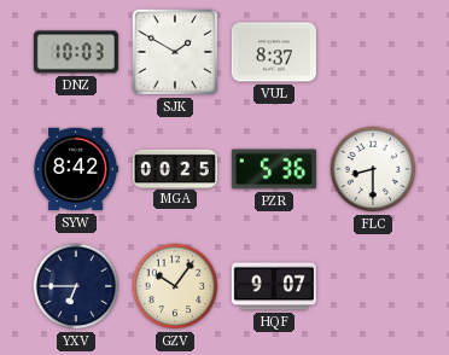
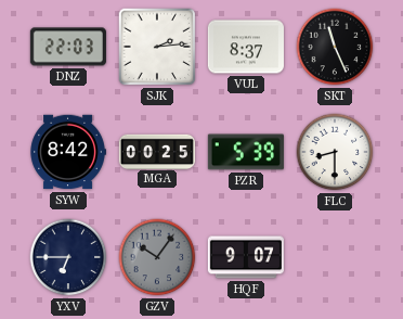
DNZ: 10:03 -> 22:03
SJK: 1:50 -> 2:14
SKT: none -> 11:26
PZR: 5:36 -> 5:39
GZV dial: cream -> grey
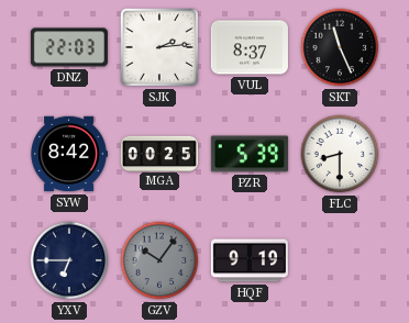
HQF: 9:07 -> 9:19
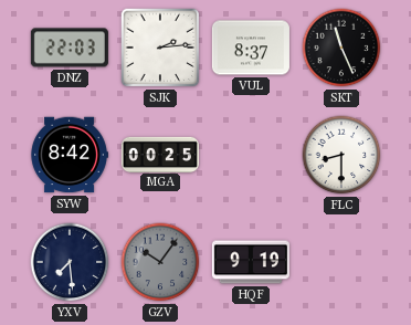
PZR: 5:39 -> none
YXV: 6:45 -> 7:29
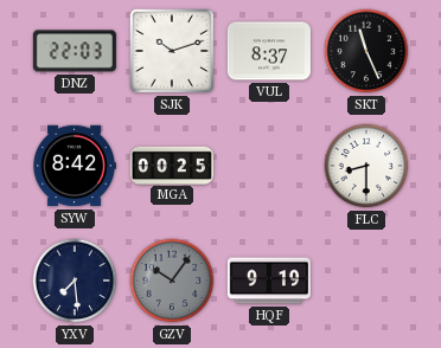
SJK: 2:14 -> 10:12
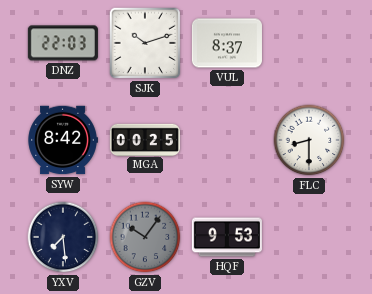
SKT: 11:26 -> none
HQF: 9:19 -> 9:53
